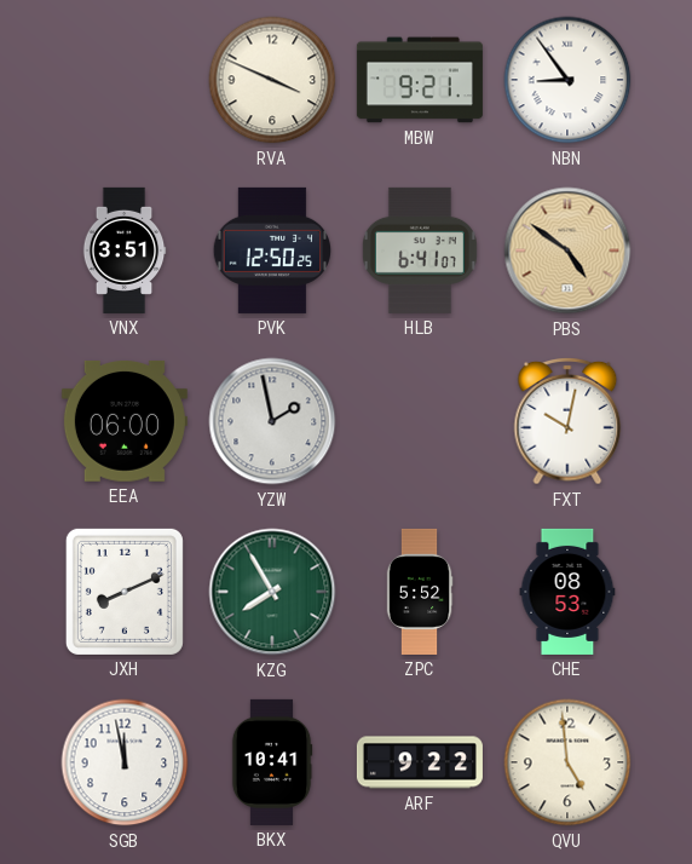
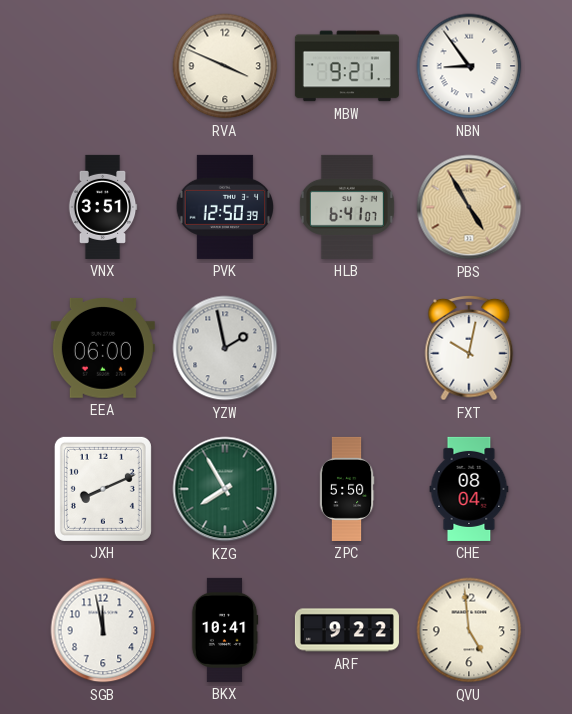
PVK: 12:50:25 -> 12:50:39
PBS: 4:51 -> 4:55
ZPC: 5:52 -> 5:50
CHE: 08:53 -> 08:04
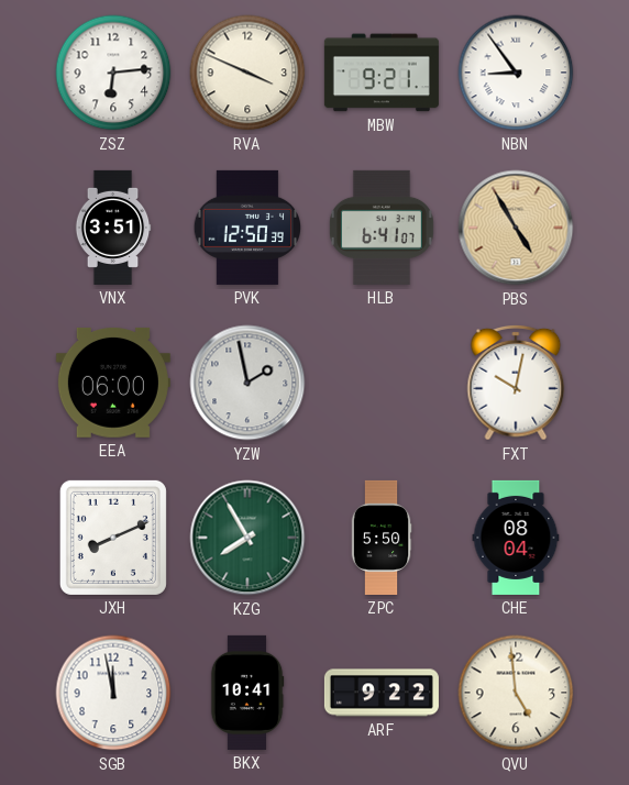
ZSZ: none -> 6:14
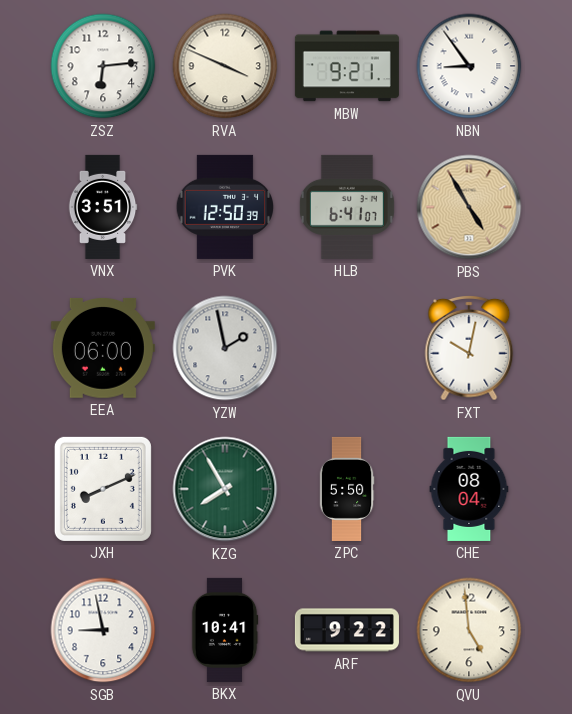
SGB: 11:58 -> 8:58
